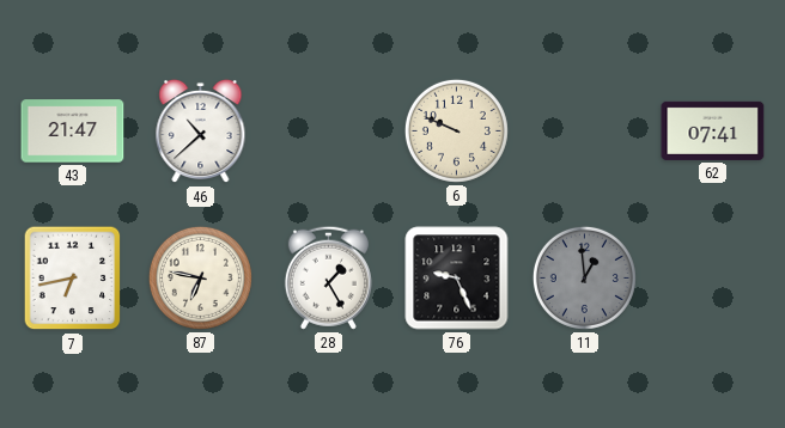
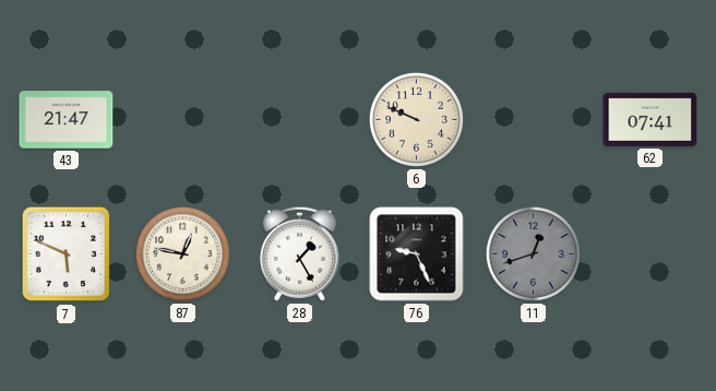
46: 10:38 -> none
7: 6:43 -> 5:49
87: 6:47 -> 12:47
11: 12:59 -> 12:42
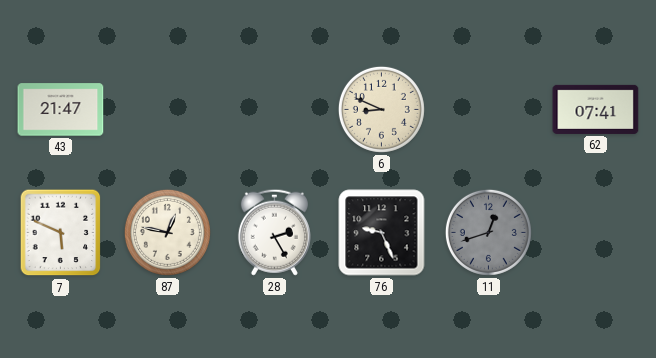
6: 9:49 -> 8:49
28: 1:25 -> 2:25
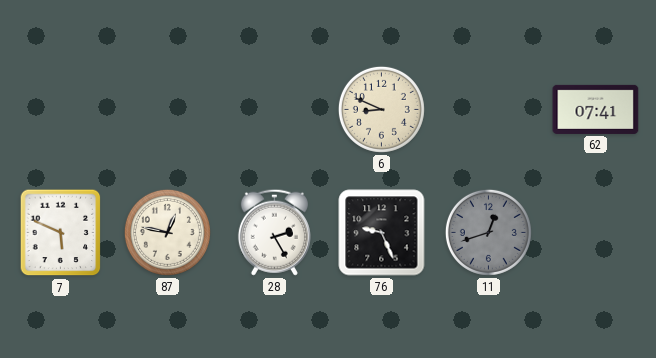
43: 21:47 -> none
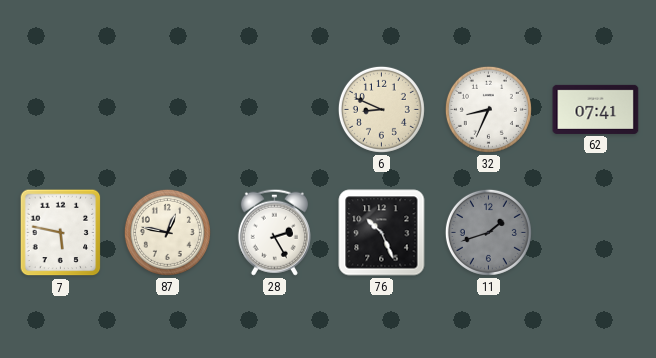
32: none -> 8:34
7: 5:49 -> 5:47
76: 9:26 -> 10:26
11: 12:42 -> 1:42
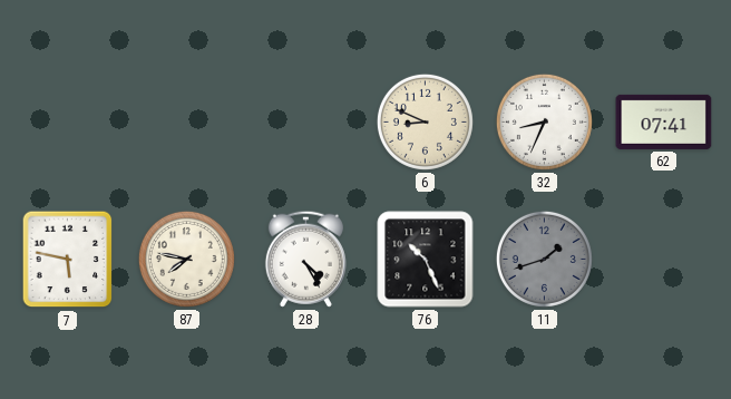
87: 12:47 -> 7:47
28: 2:25 -> 4:25
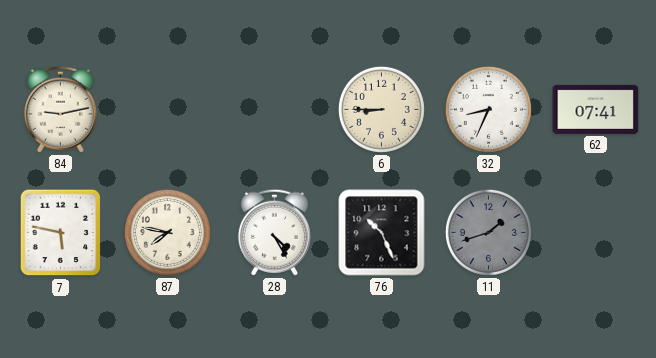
84: none -> 9:13
6: 8:49 -> 8:45
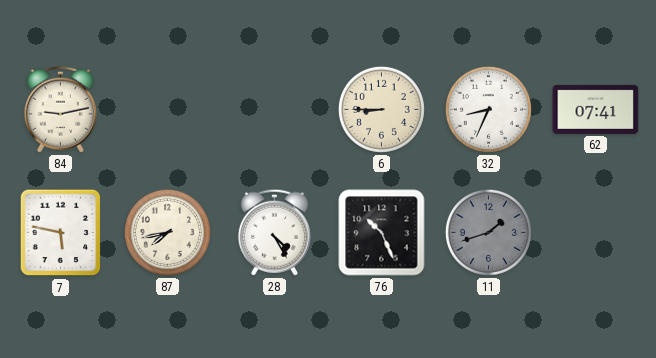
87: 7:47 -> 7:43
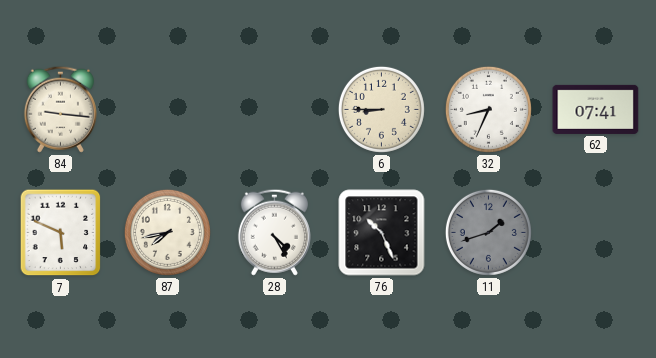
84: 9:13 -> 9:16
7: 5:47 -> 5:49
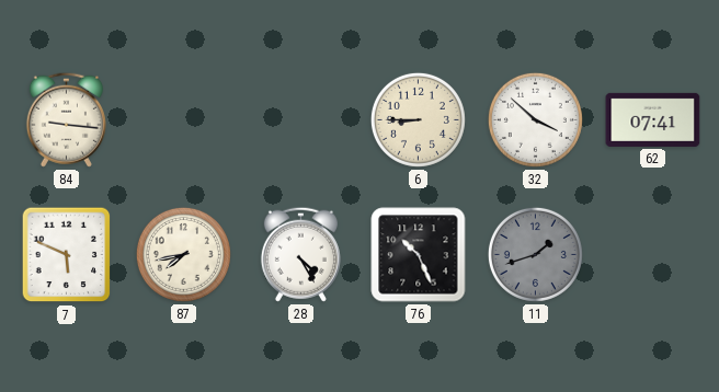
32: 8:34 -> 3:52
